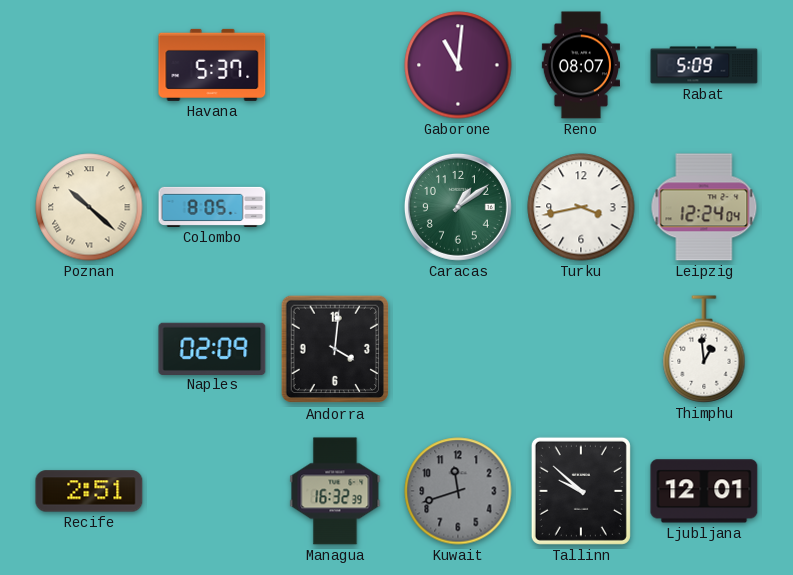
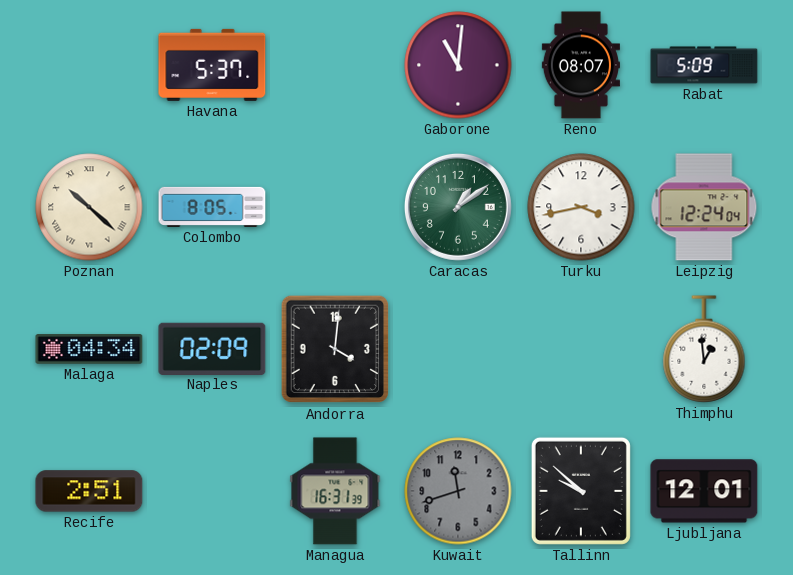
Malaga: none -> 04:34
Managua: 16:32 -> 16:31
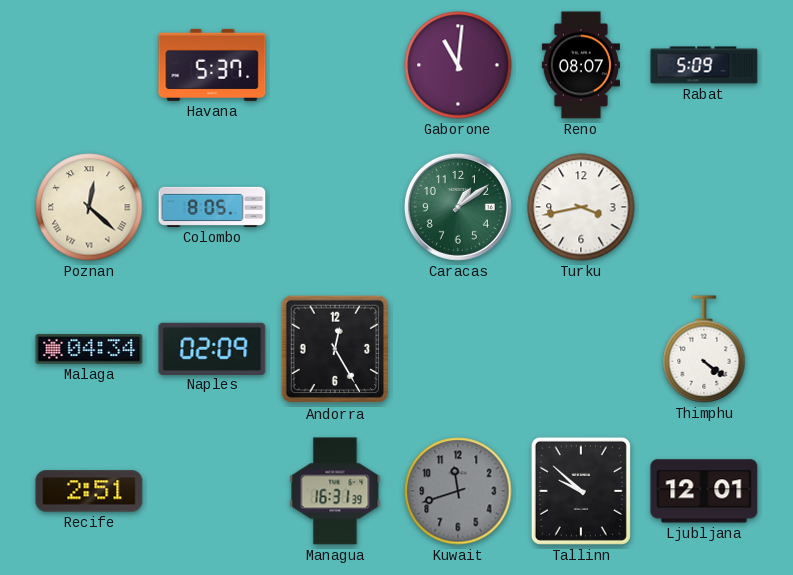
Poznan: 10:22 -> 12:22
Leipzig: 12:24 -> none
Andorra: 4:01 -> 12:25
Thimphu: 12:59 -> 4:21
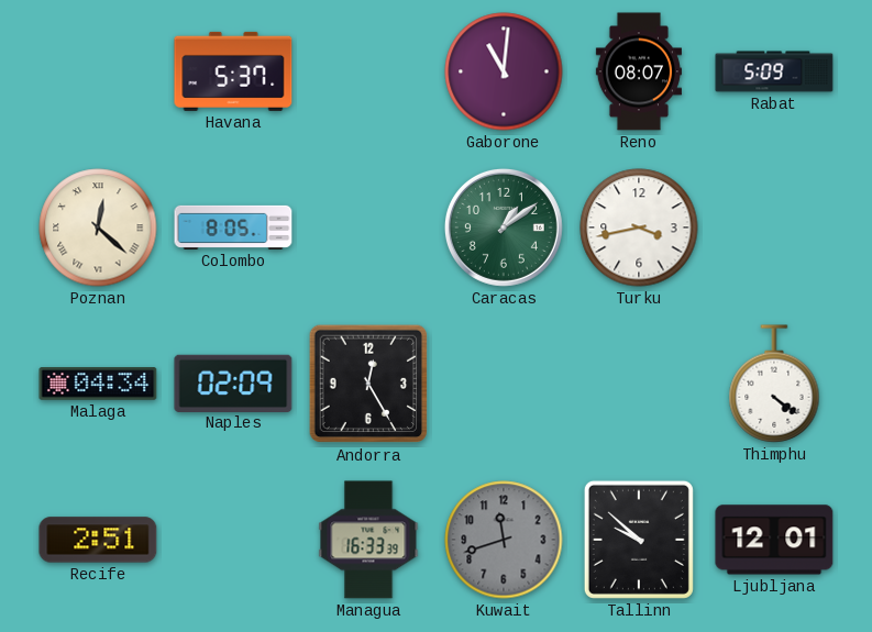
Managua: 16:31 -> 16:33
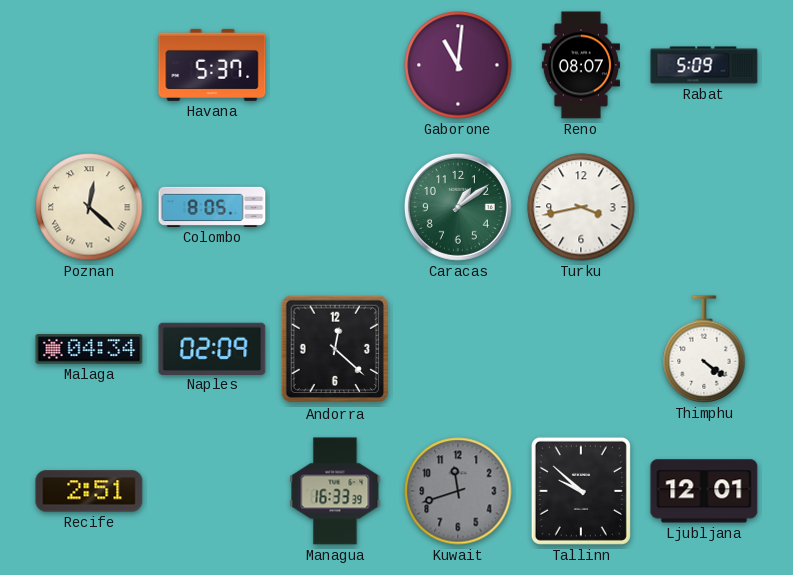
Andorra: 12:25 -> 12:22
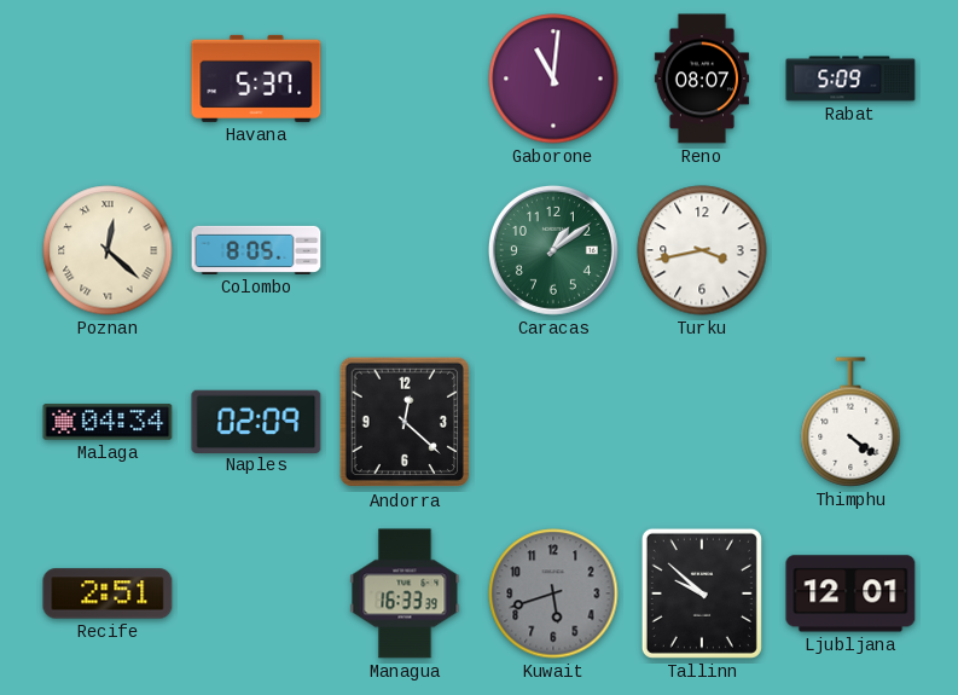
Kuwait: 11:42 -> 5:42
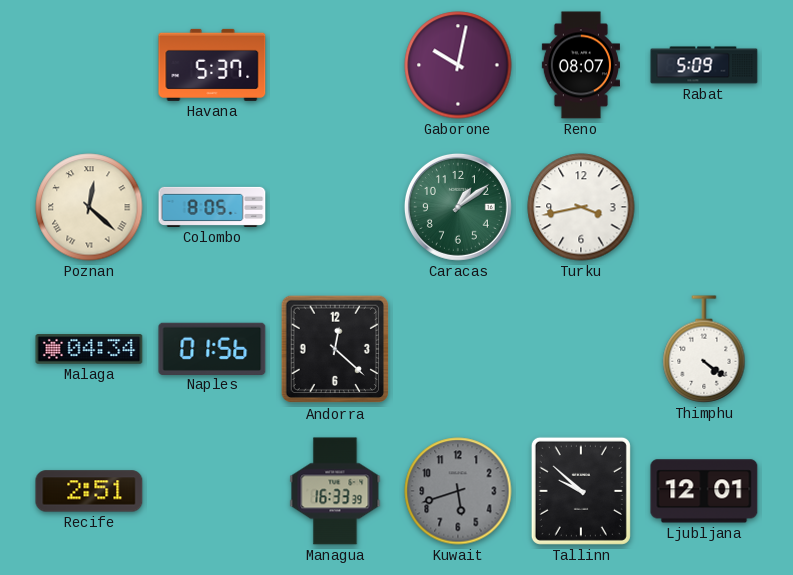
Gaborone: 11:01 -> 10:02
Naples: 02:09 -> 01:56
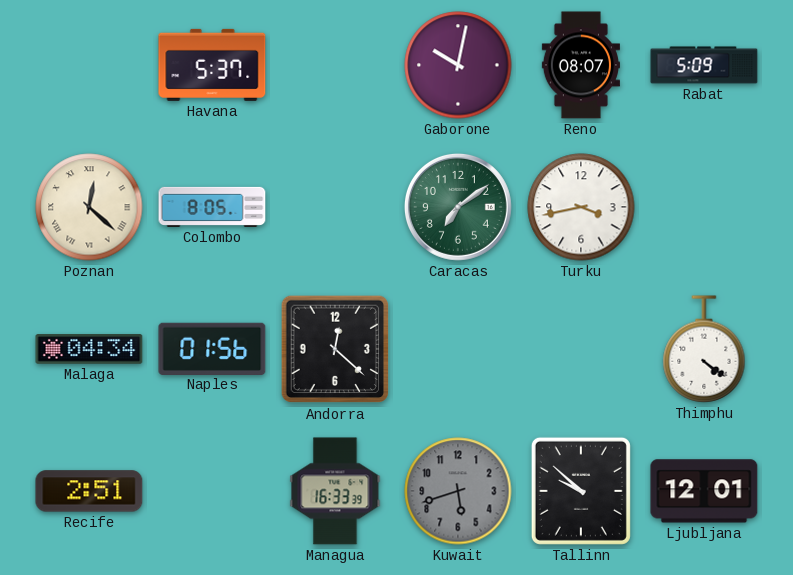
Caracas: 1:09 -> 7:09
